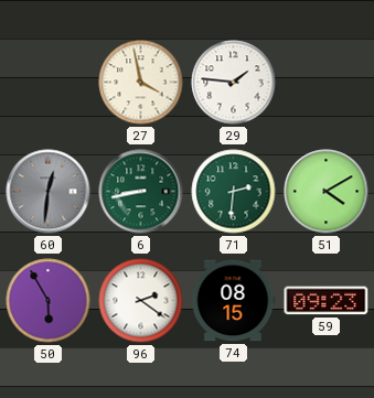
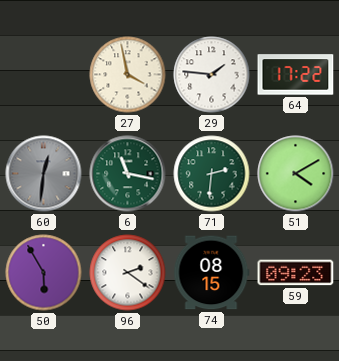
64: none -> 17:22
6: 8:43 -> 11:17
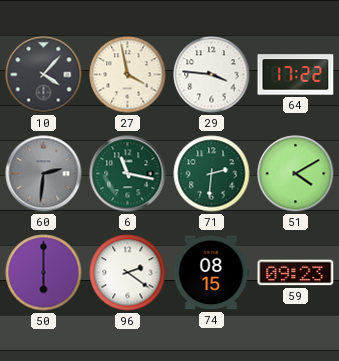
10: none -> 4:07
29: 1:46 -> 3:46
60: 12:31 -> 2:31
50: 5:55 -> 6:00
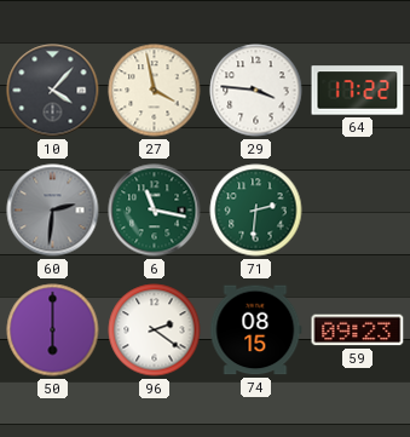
51: 4:10 -> none
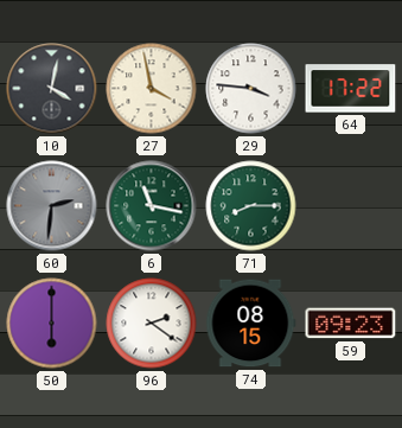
10: 4:07 -> 4:02
71: 2:31 -> 8:15
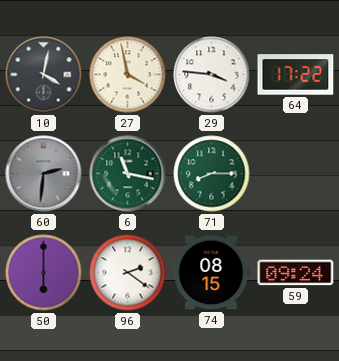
59: 09:23 -> 09:24
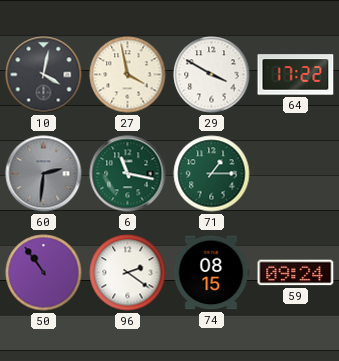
29: 3:46 -> 3:50
71: 8:15 -> 1:15
50: 6:00 -> 10:54
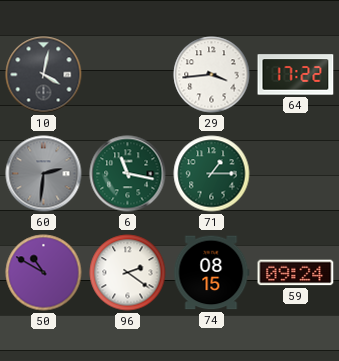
27: 3:58 -> none
29: 3:50 -> 3:44
50: 10:54 -> 10:50
